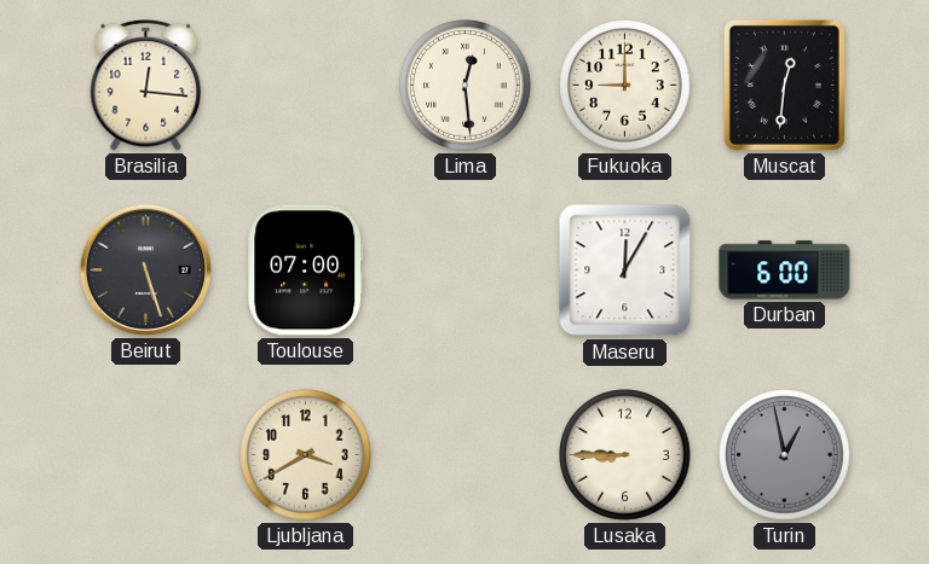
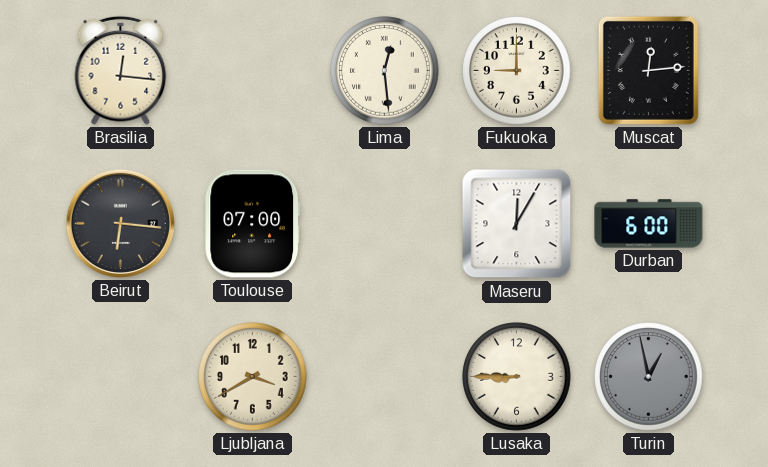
Muscat: 12:31 -> 12:14
Beirut: 5:27 -> 6:16
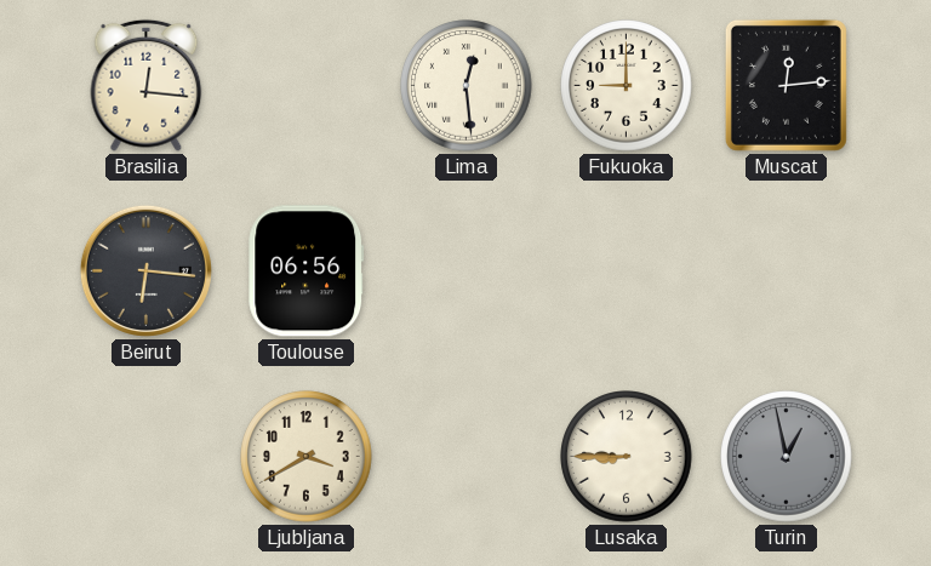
Toulouse: 07:00 -> 06:56
Maseru: 12:05 -> none
Durban: 6:00 -> none
